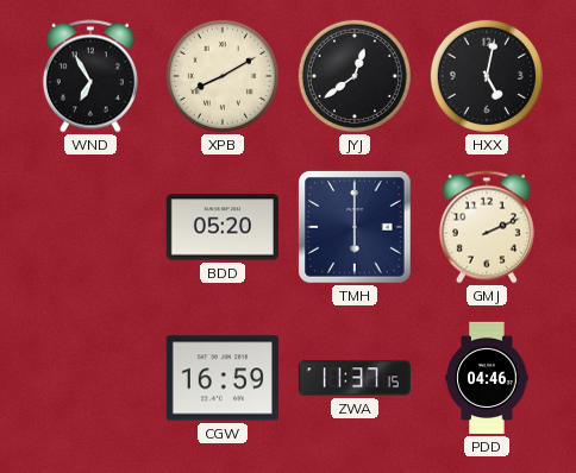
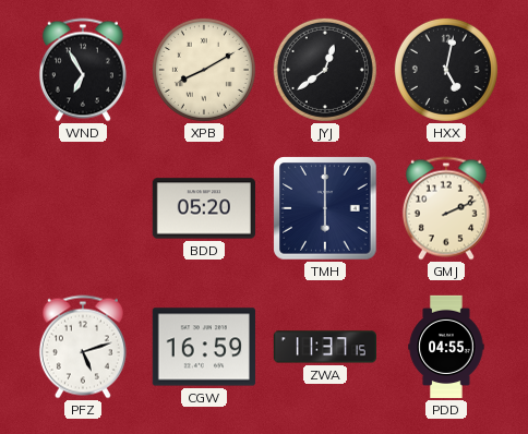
PFZ: none -> 5:12
PDD: 04:46 -> 04:55
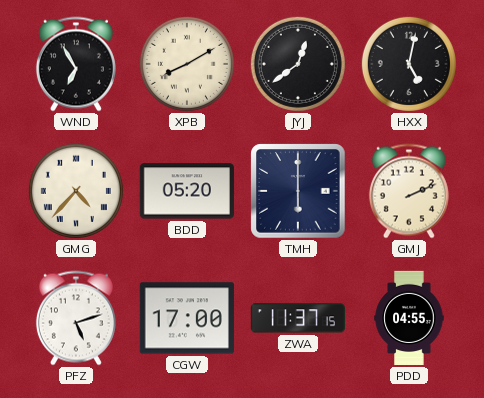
GMG: none -> 4:37
CGW: 16:59 -> 17:00
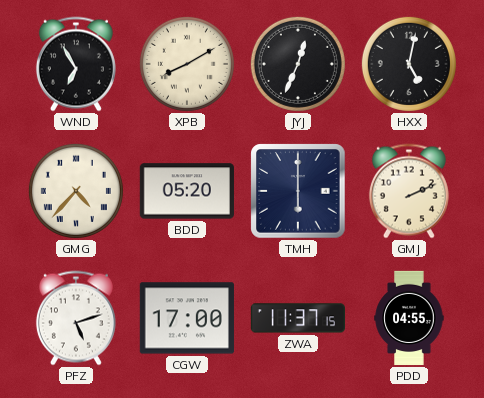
JYJ: 12:39 -> 12:34
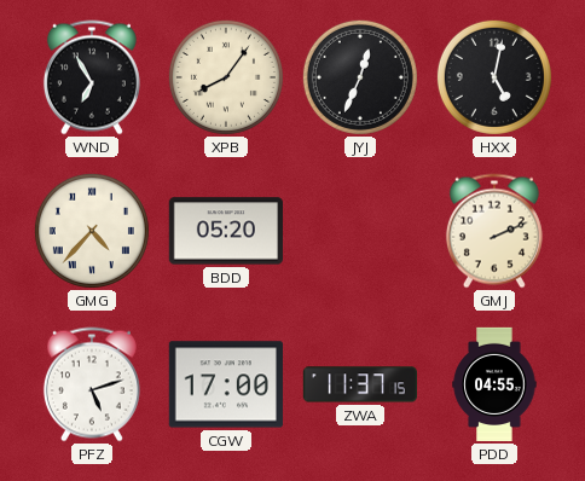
XPB: 8:10 -> 8:06
TMH: 6:00 -> none
